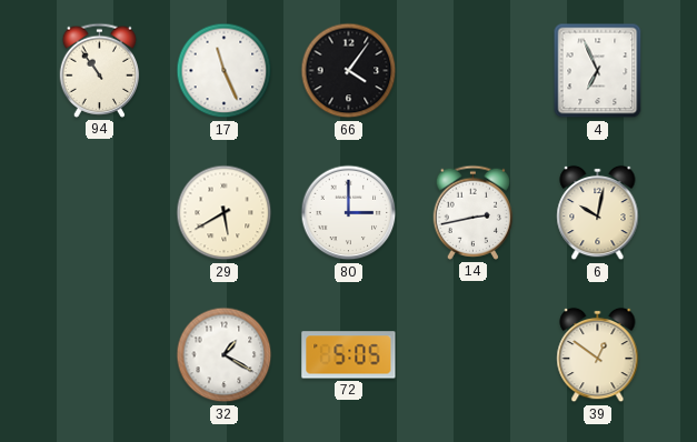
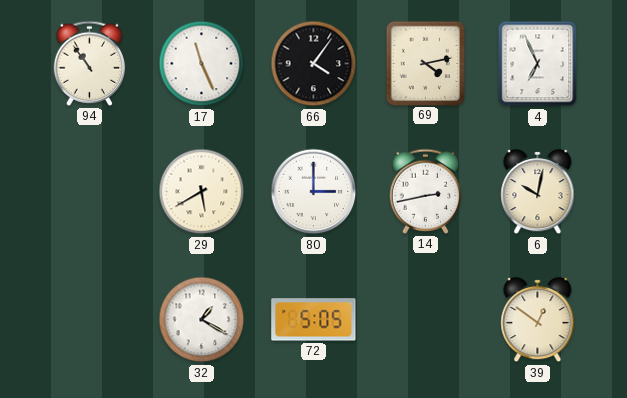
69: none -> 4:13
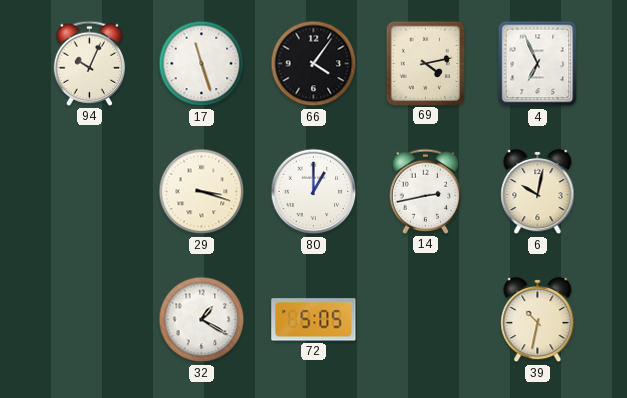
94: 10:54 -> 10:04
17: 11:26 -> 11:27
29: 5:40 -> 3:18
80: 3:00 -> 1:00
39: 12:51 -> 10:32
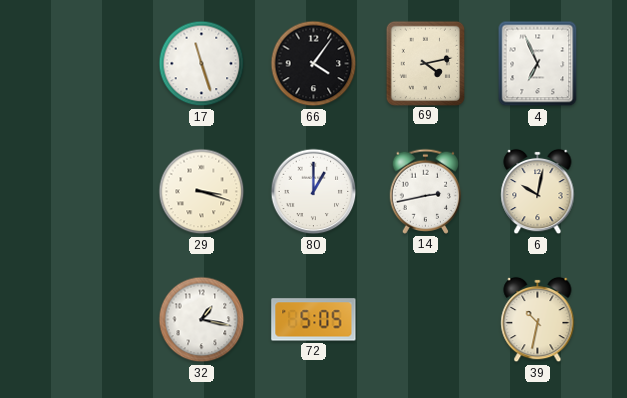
94: 10:04 -> none
32: 1:20 -> 1:17
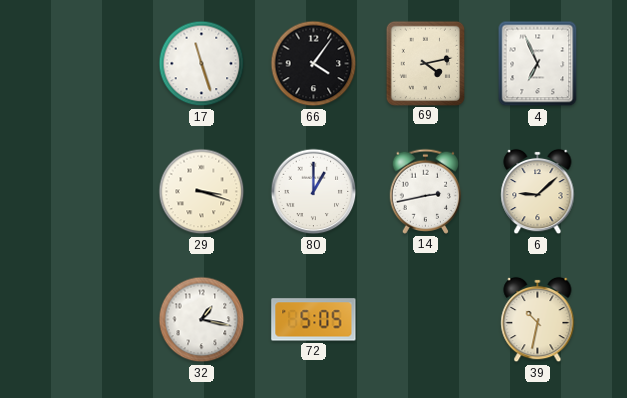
6: 10:02 -> 9:08
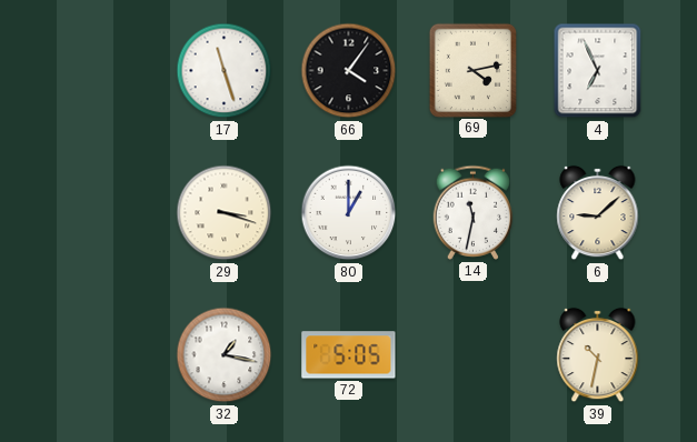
14: 2:43 -> 11:32
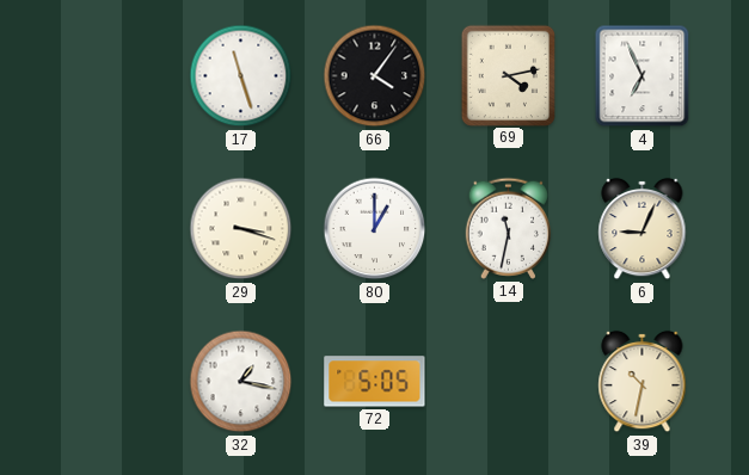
6: 9:08 -> 9:04
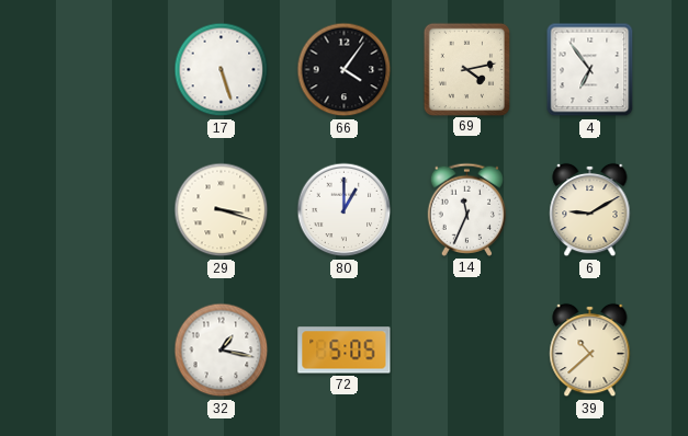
17: 11:27 -> 5:27
4: 6:56 -> 6:54
14: 11:32 -> 11:34
6: 9:04 -> 9:10
39: 10:32 -> 10:38
